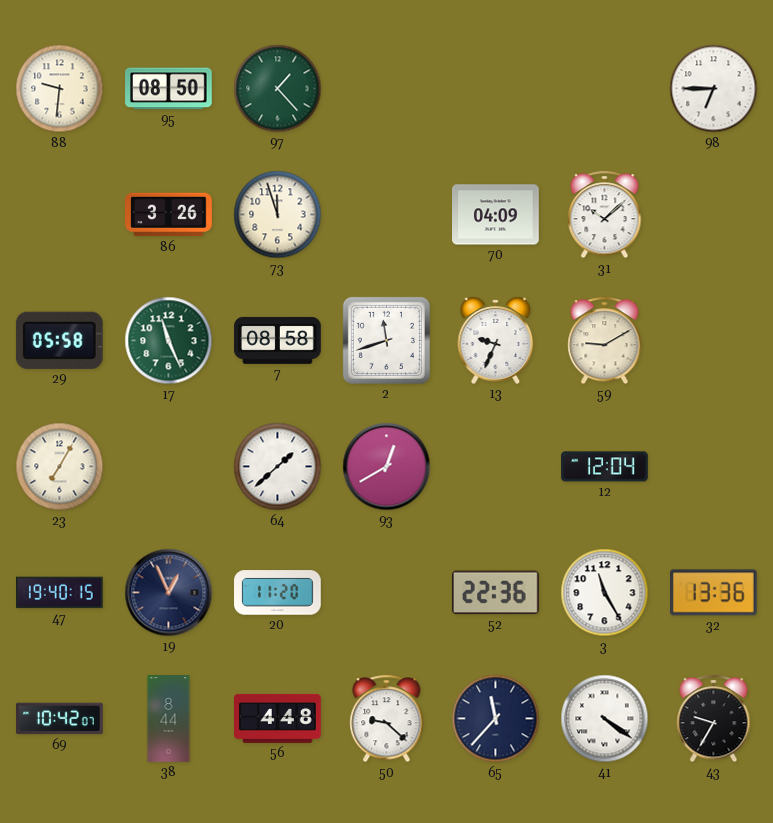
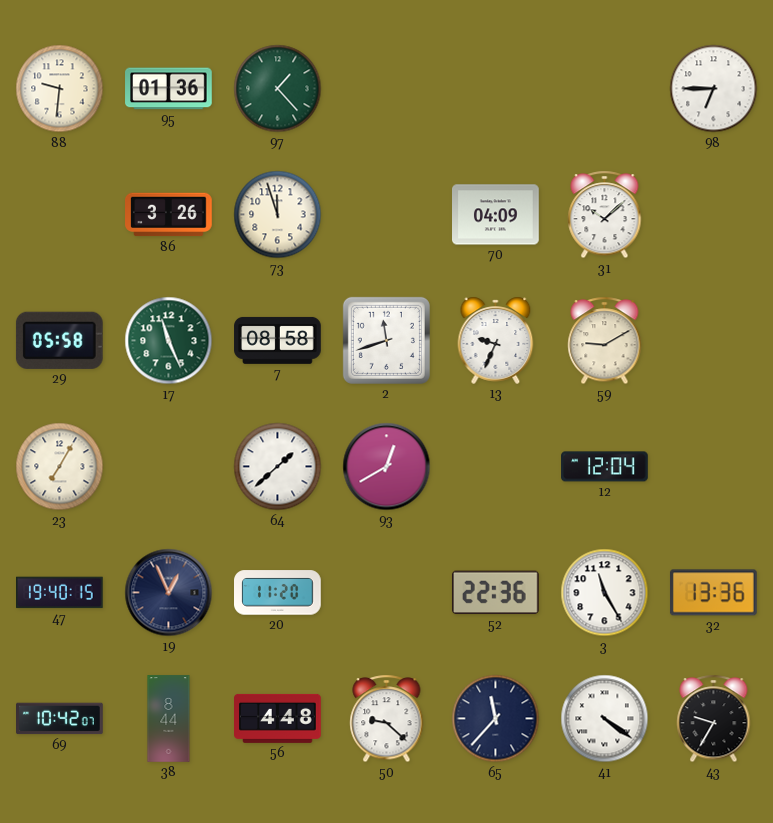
95: 08:50 -> 01:36
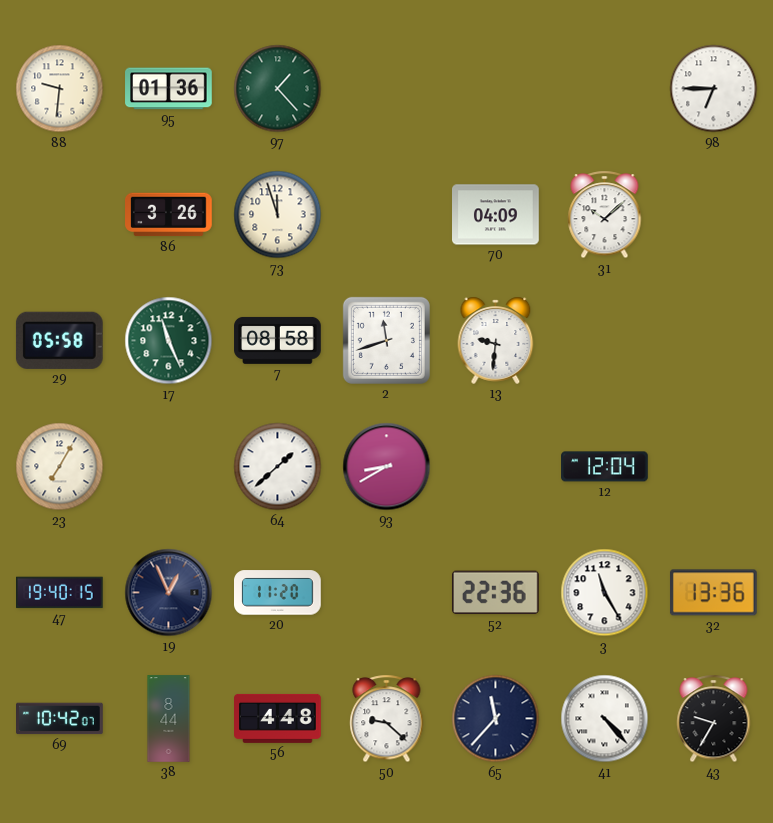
13: 9:34 -> 9:31
59: 9:10 -> none
93: 12:40 -> 8:40
41: 4:21 -> 4:23
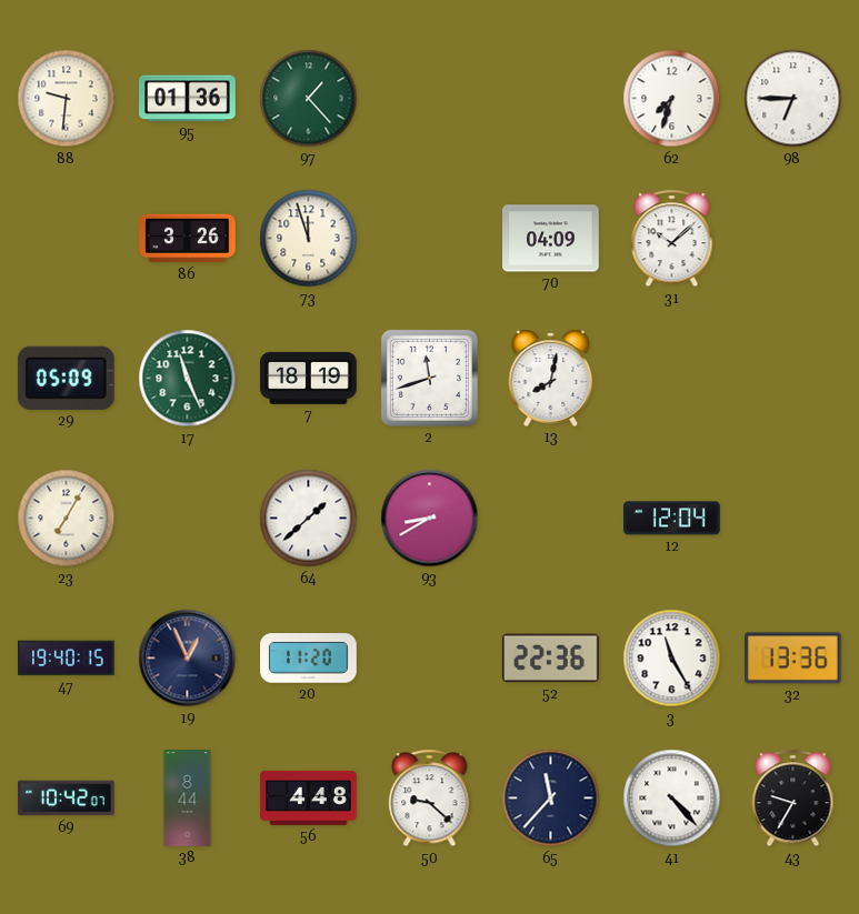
62: none -> 7:33
29: 05:58 -> 05:09
7: 08:58 -> 18:19
13: 9:31 -> 8:02
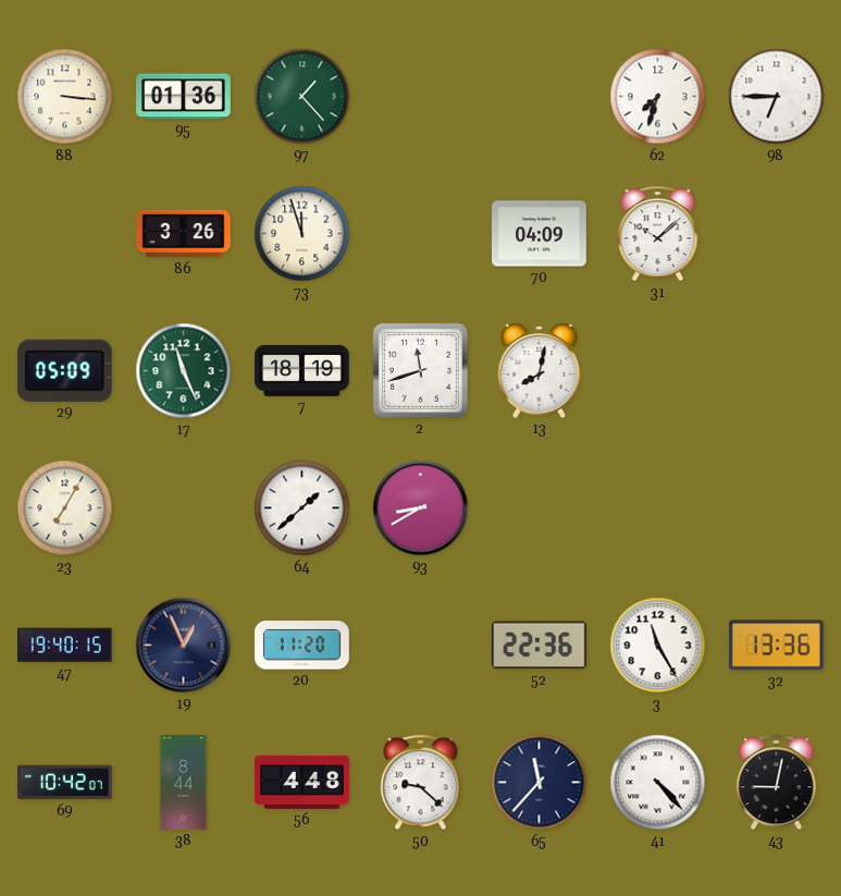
88: 9:31 -> 3:16
12: 12:04 -> none
43: 9:35 -> 9:02
